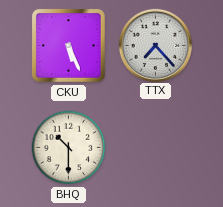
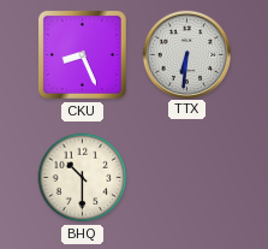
CKU: 5:26 -> 8:26
TTX: 7:23 -> 6:31
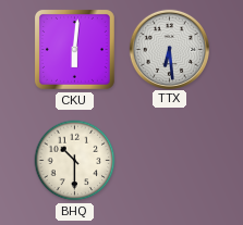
CKU: 8:26 -> 6:01
TTX: 6:31 -> 6:29
